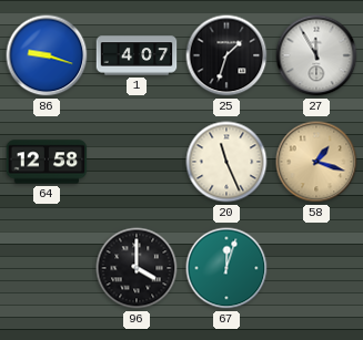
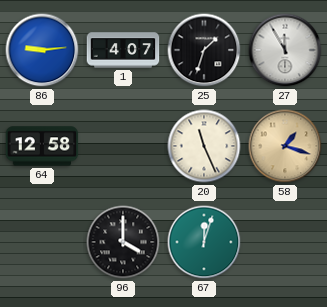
86: 9:18 -> 9:14
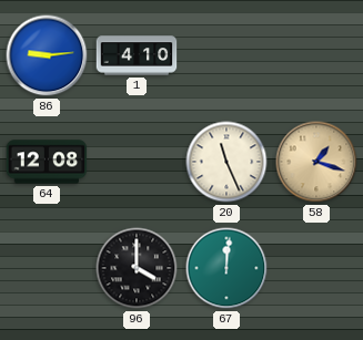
1: 4:07 -> 4:10
25: 1:33 -> none
27: 11:55 -> none
64: 12:58 -> 12:08
67: 12:03 -> 12:01
